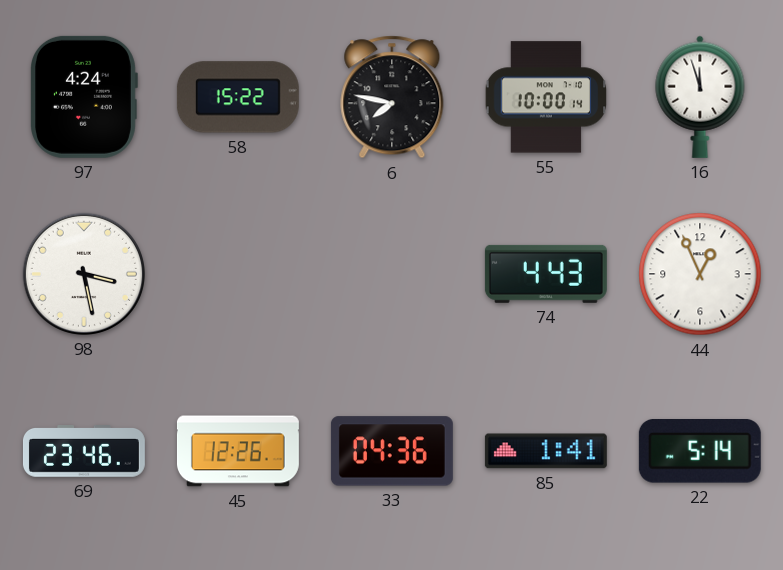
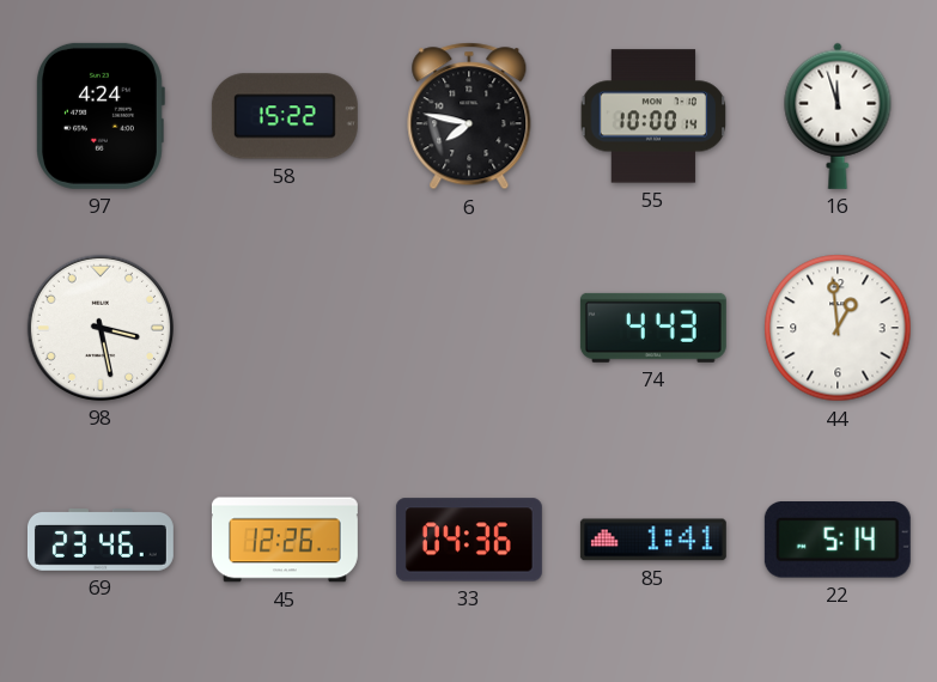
44: 12:56 -> 12:59
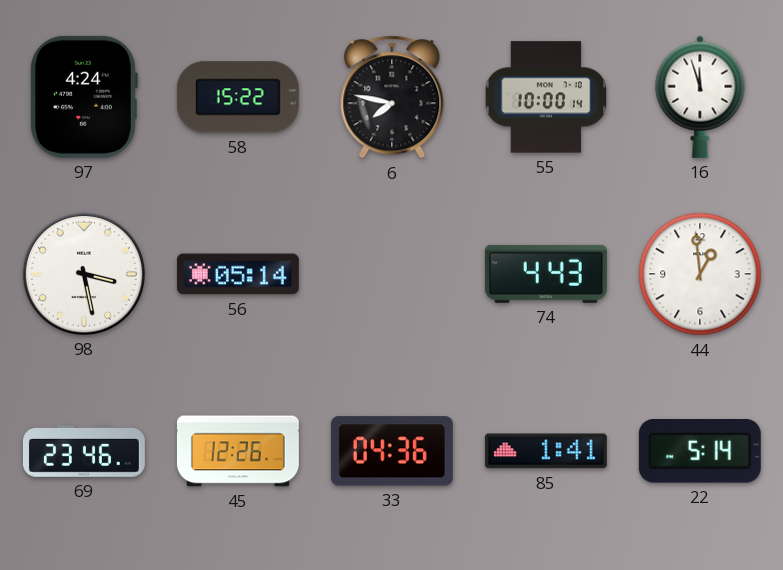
56: none -> 05:14
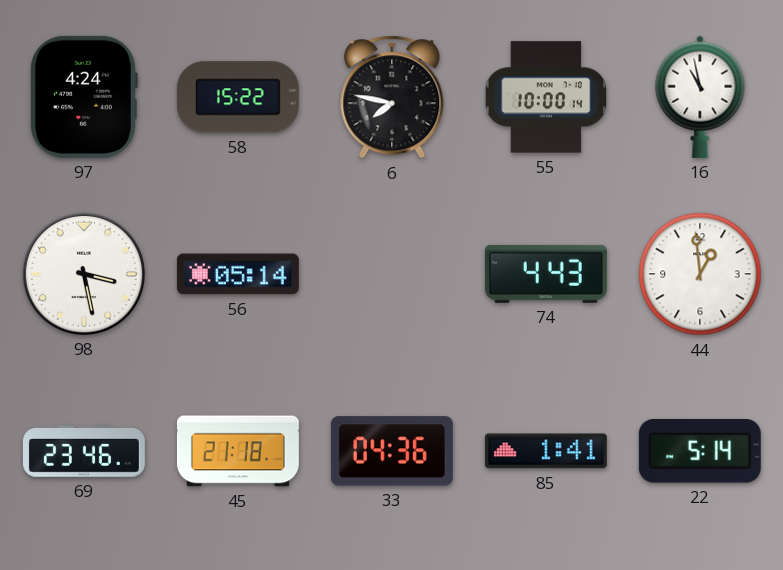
16: 11:57 -> 10:58
45: 12:26 -> 21:18
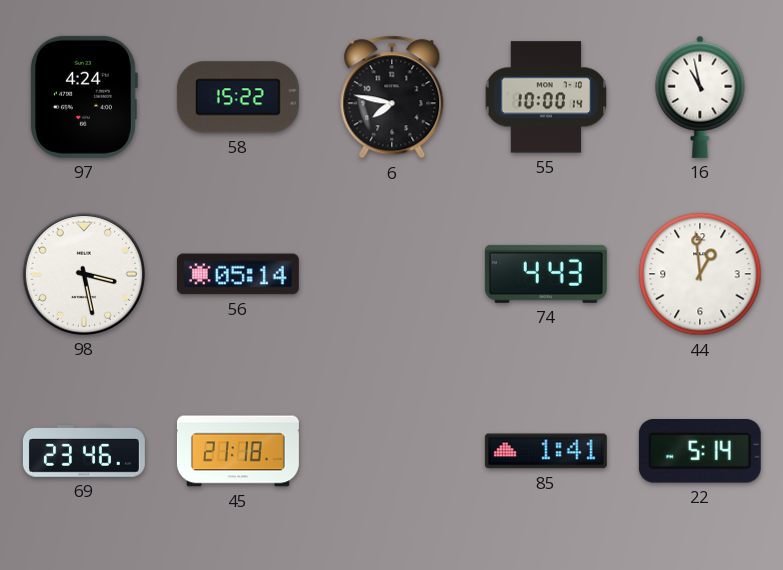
33: 04:36 -> none
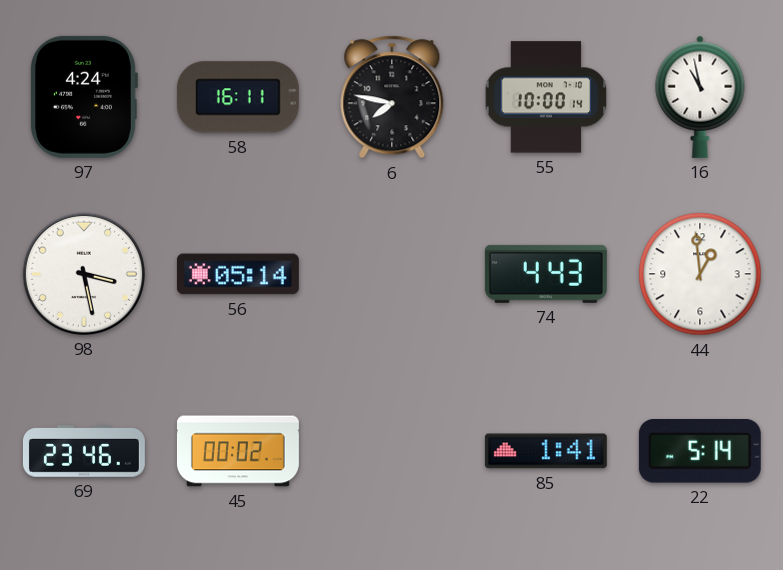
58: 15:22 -> 16:11
45: 21:18 -> 00:02
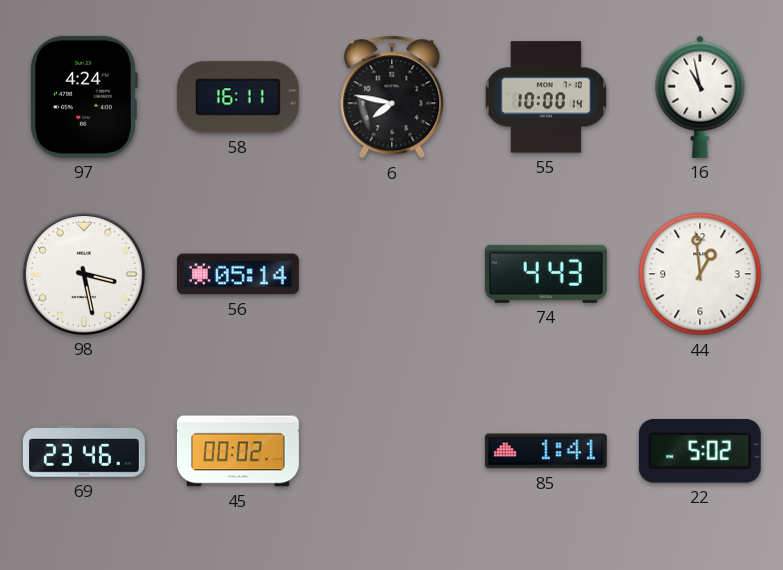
22: 5:14 -> 5:02
